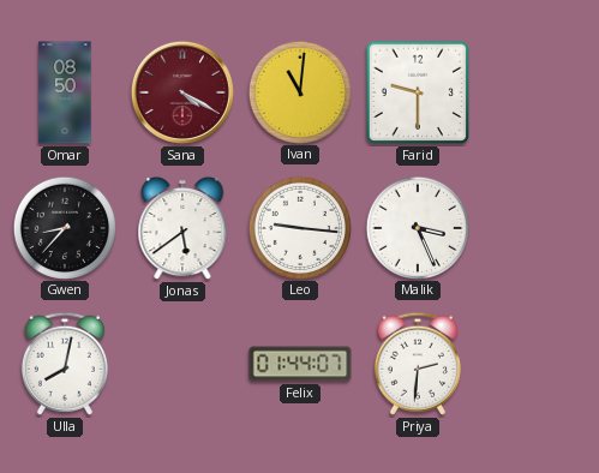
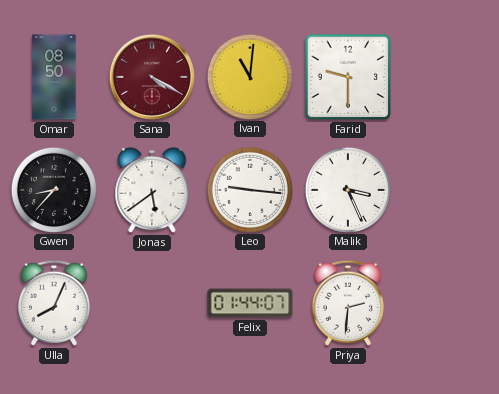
Ulla: 8:02 -> 8:04
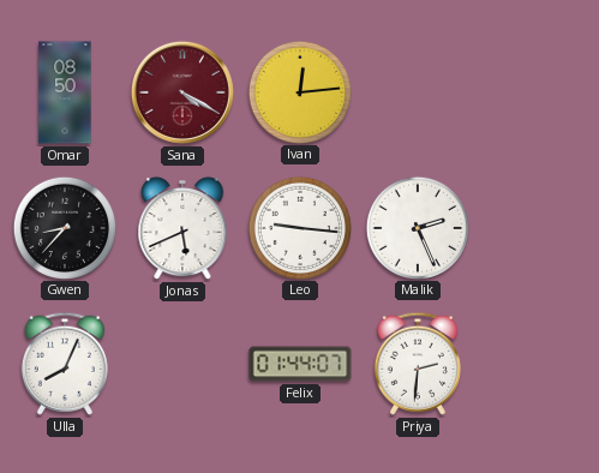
Ivan: 11:01 -> 12:14
Farid: 9:30 -> none
Jonas: 5:39 -> 5:41
Malik: 3:26 -> 2:26
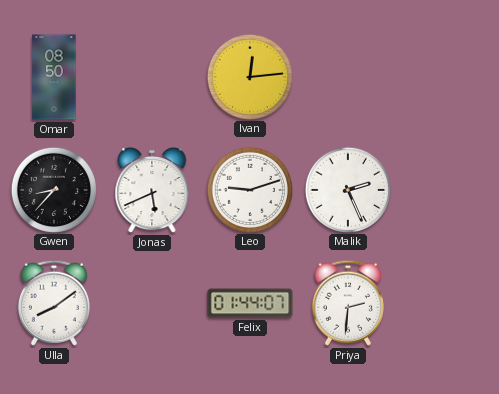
Sana: 4:20 -> none
Leo: 9:16 -> 9:12
Ulla: 8:04 -> 8:09
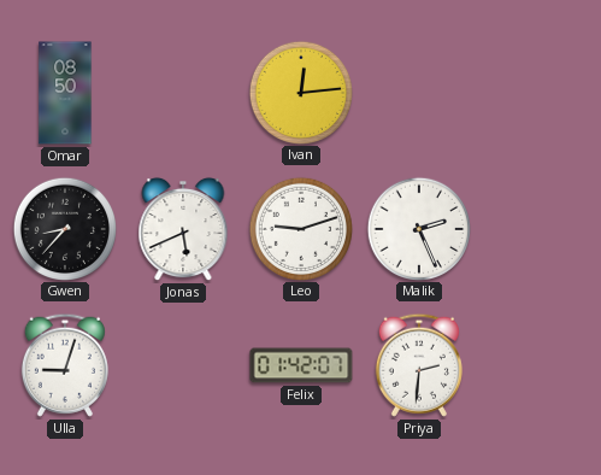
Ulla: 8:09 -> 9:03
Felix: 01:44 -> 01:42
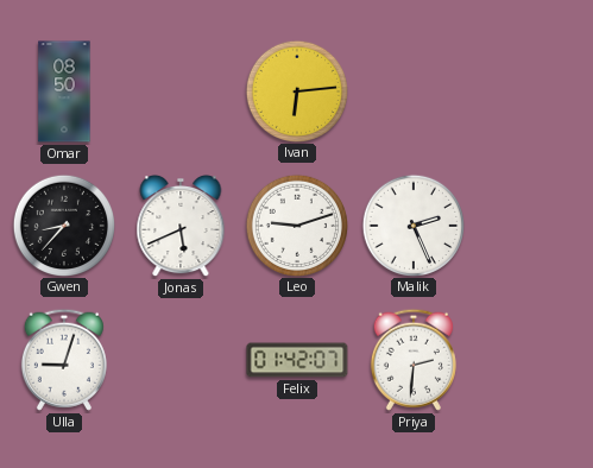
Ivan: 12:14 -> 6:14
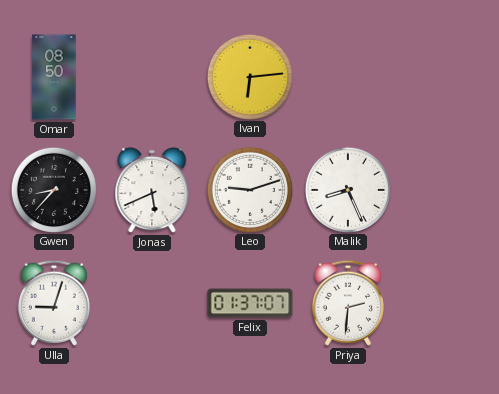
Malik: 2:26 -> 8:26
Felix: 01:42 -> 01:37
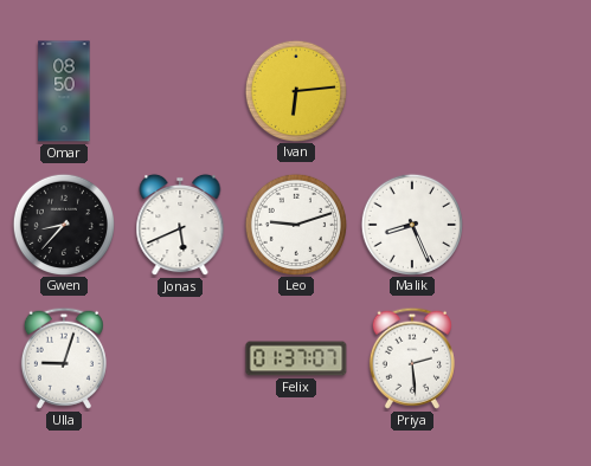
Priya: 2:31 -> 2:29
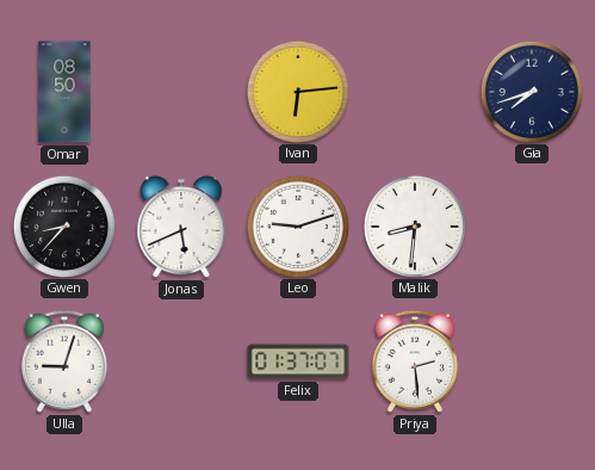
Gia: none -> 7:42
Malik: 8:26 -> 8:31
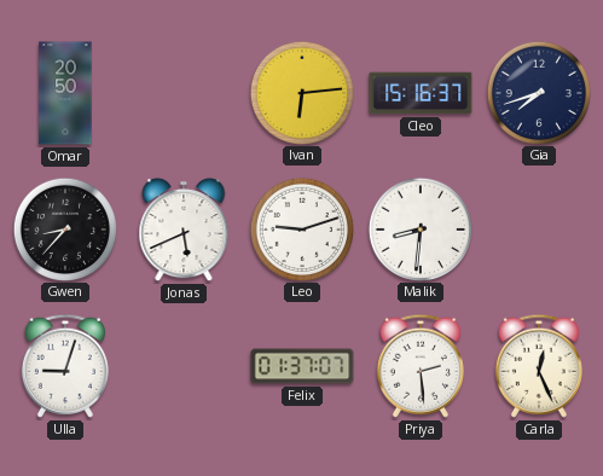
Omar: 08:50 -> 20:50
Cleo: none -> 15:16
Carla: none -> 12:26
